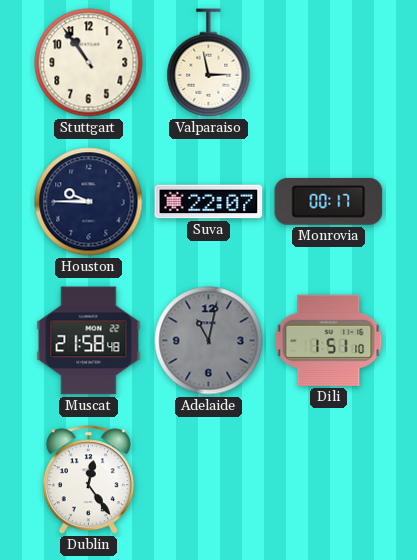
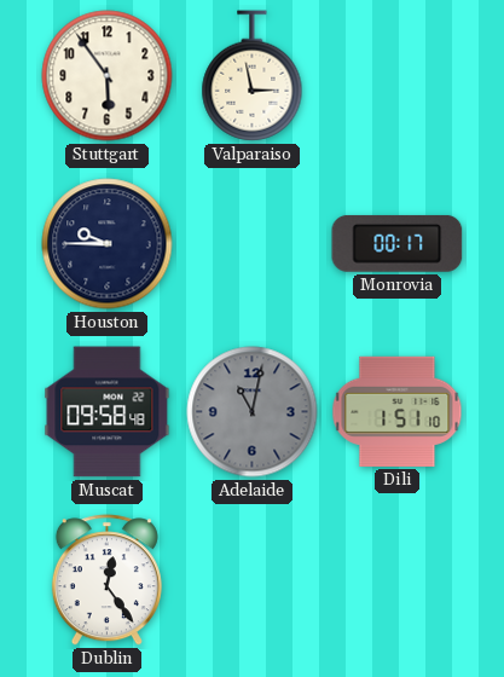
Stuttgart: 10:54 -> 5:54
Suva: 22:07 -> none
Muscat: 21:58 -> 09:58
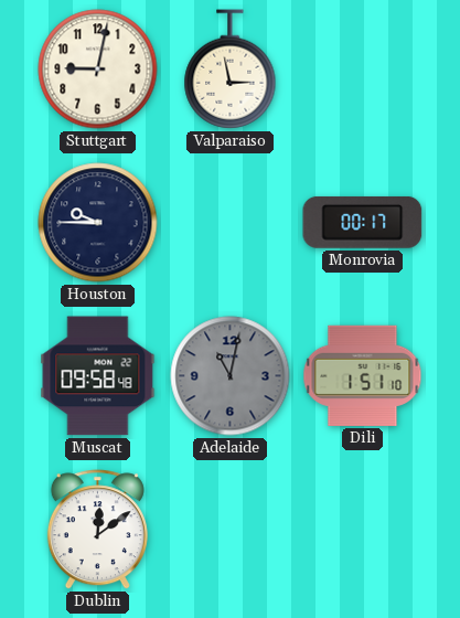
Stuttgart: 5:54 -> 9:02
Dublin: 12:24 -> 12:09
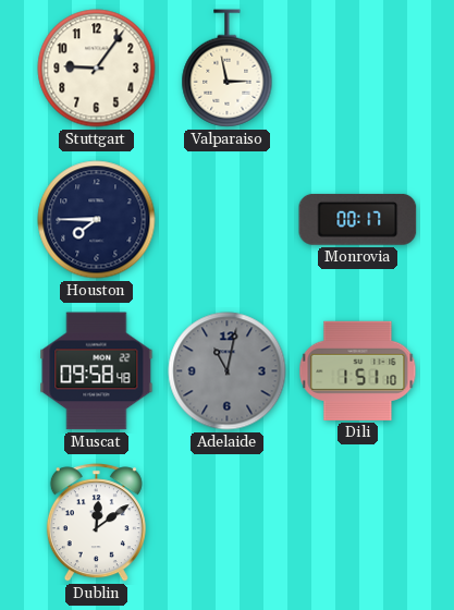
Stuttgart: 9:02 -> 9:06
Houston: 9:45 -> 7:45
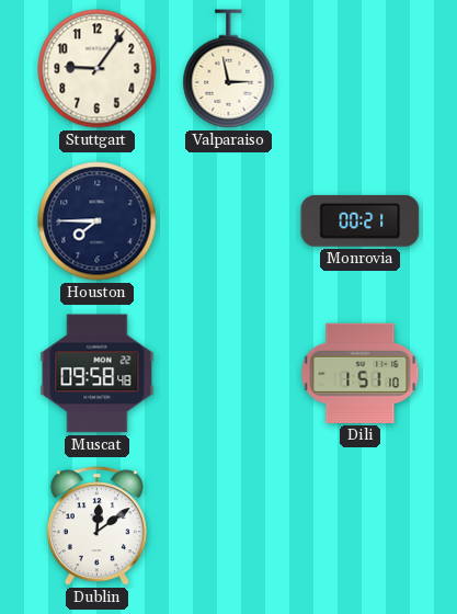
Monrovia: 00:17 -> 00:21
Adelaide: 11:02 -> none
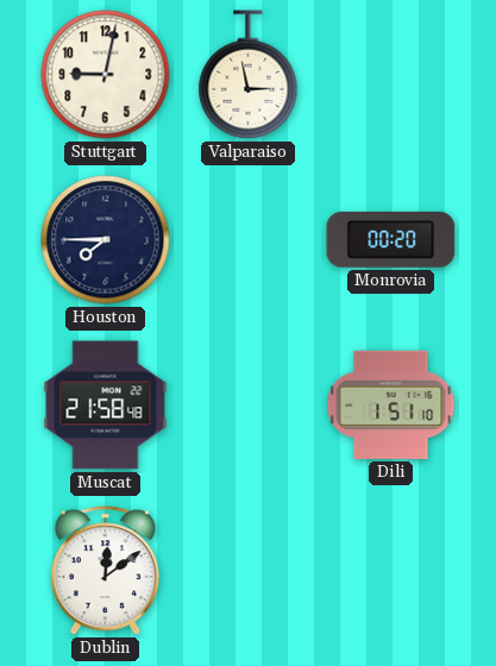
Stuttgart: 9:06 -> 9:02
Monrovia: 00:21 -> 00:20
Muscat: 09:58 -> 21:58
